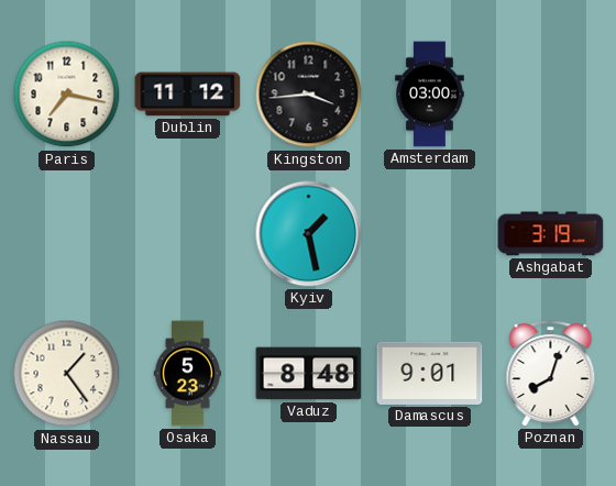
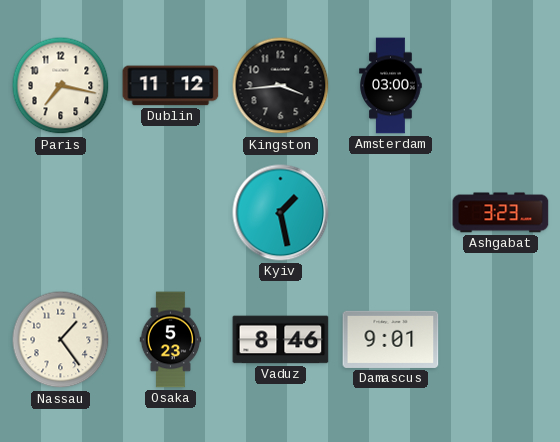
Ashgabat: 3:19 -> 3:23
Vaduz: 8:48 -> 8:46
Poznan: 8:03 -> none
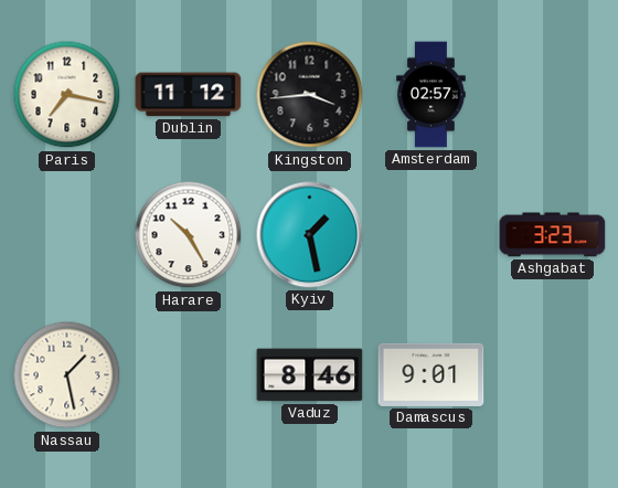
Amsterdam: 03:00 -> 02:57
Harare: none -> 10:25
Nassau: 1:24 -> 1:28
Osaka: 5:23 -> none
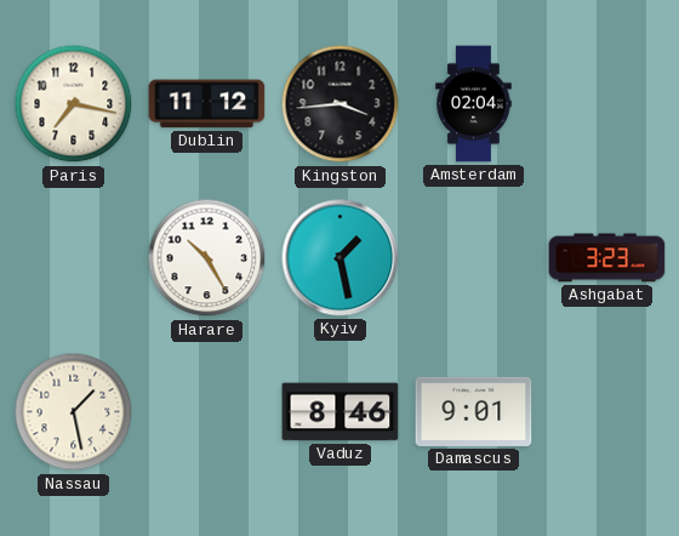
Amsterdam: 02:57 -> 02:04
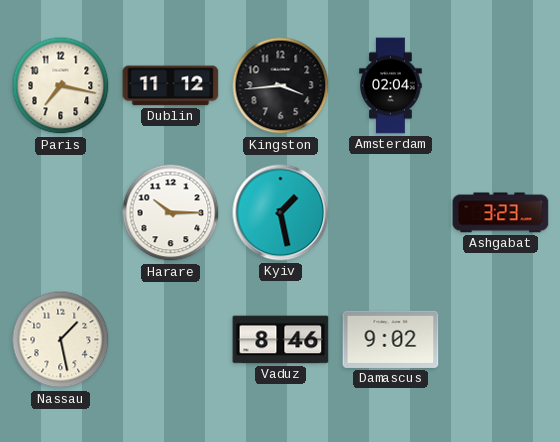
Harare: 10:25 -> 10:15
Damascus: 9:01 -> 9:02
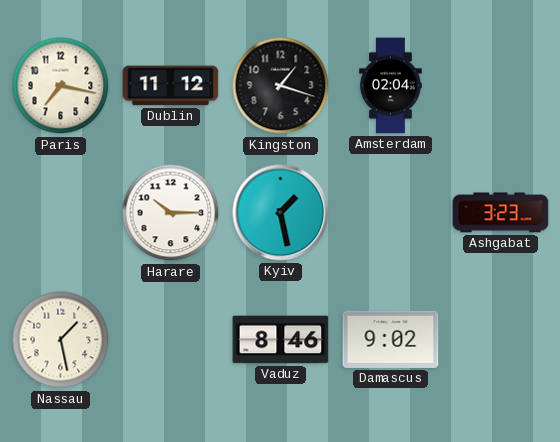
Kingston: 3:44 -> 1:18
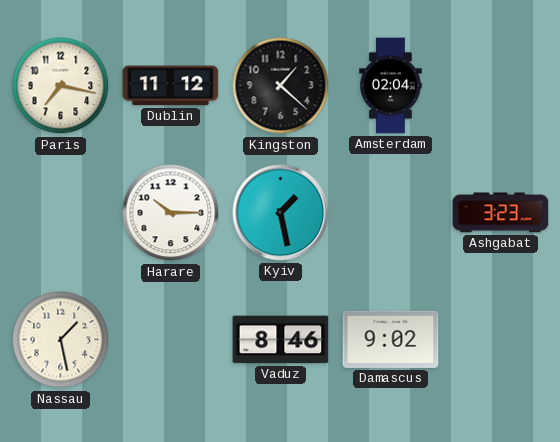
Kingston: 1:18 -> 1:22
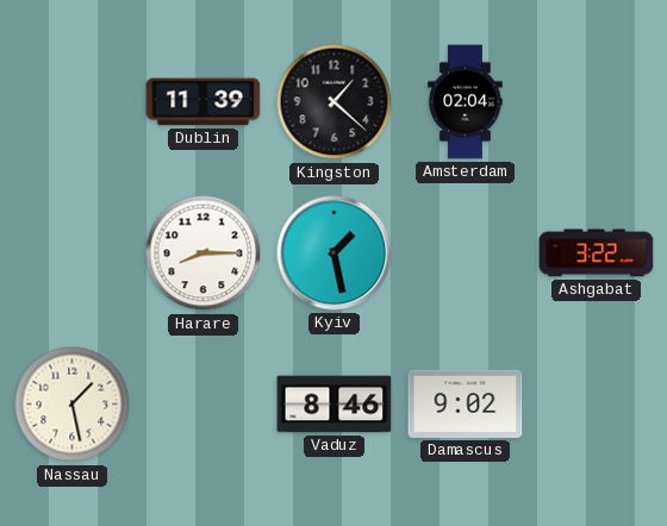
Paris: 7:17 -> none
Dublin: 11:12 -> 11:39
Harare: 10:15 -> 8:15
Ashgabat: 3:23 -> 3:22
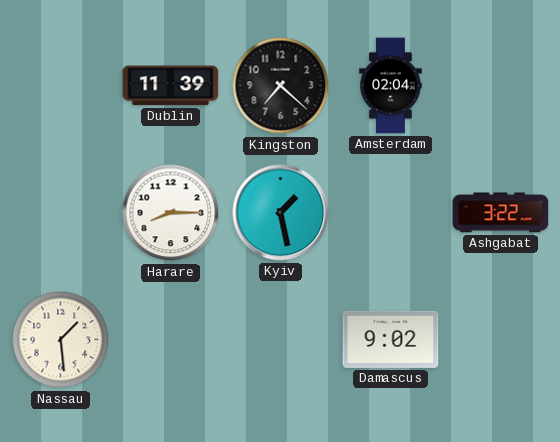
Kingston: 1:22 -> 7:22
Nassau: 1:28 -> 1:29
Vaduz: 8:46 -> none
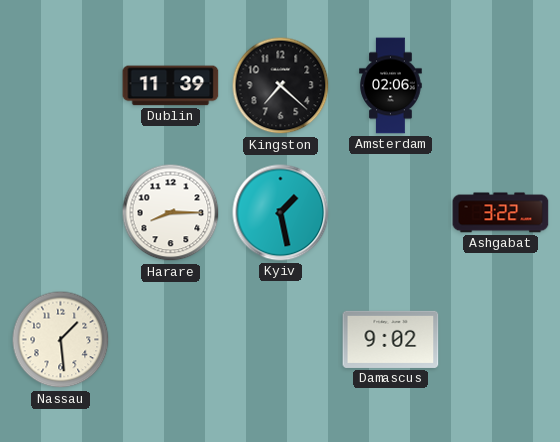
Amsterdam: 02:04 -> 02:06
